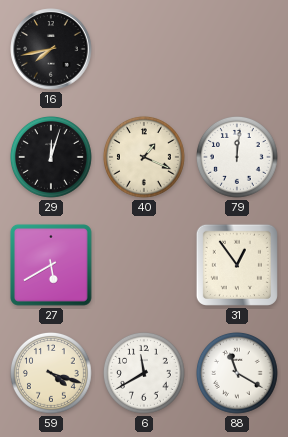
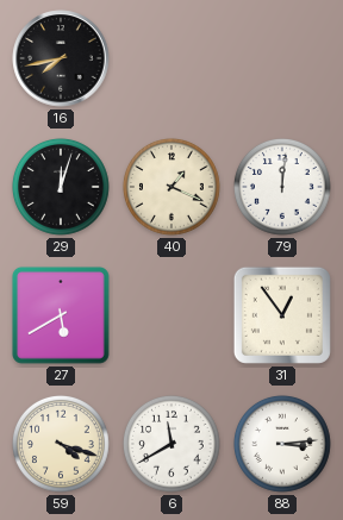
88: 11:20 -> 3:14
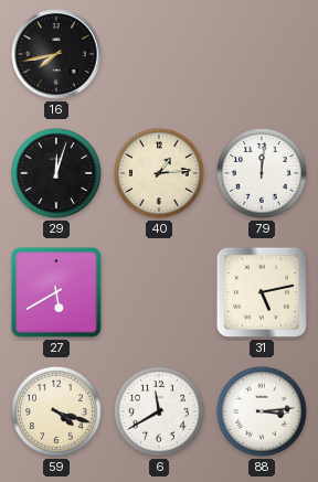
40: 1:19 -> 1:14
31: 12:54 -> 5:13
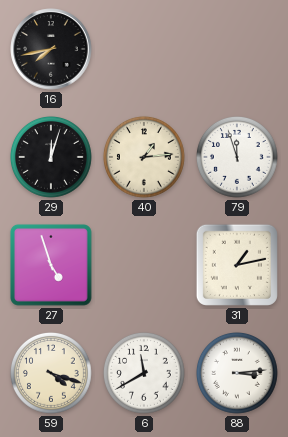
79: 12:01 -> 11:57
27: 5:40 -> 4:57
31: 5:13 -> 1:13
